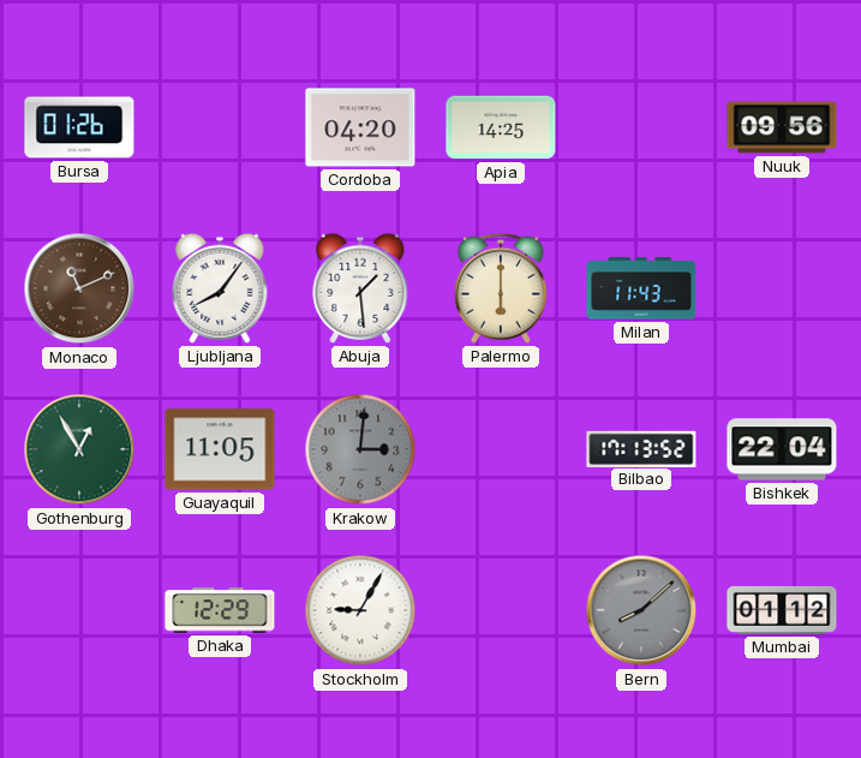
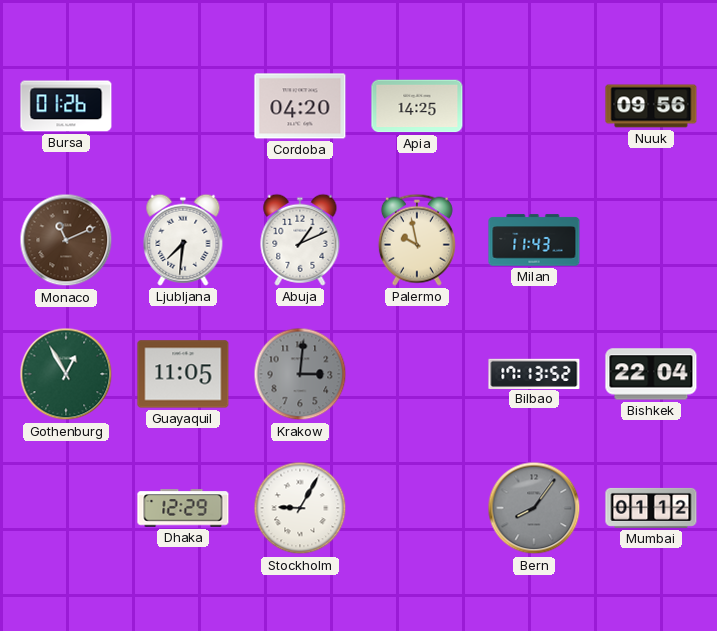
Ljubljana: 8:06 -> 7:31
Abuja: 1:29 -> 1:11
Palermo: 6:00 -> 9:58
Bern: 8:08 -> 8:06
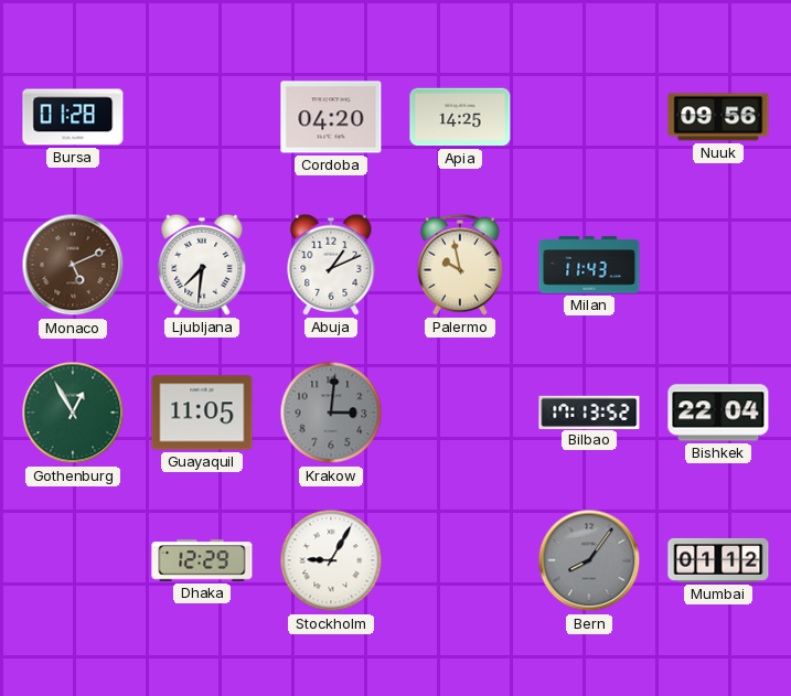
Bursa: 01:26 -> 01:28
Monaco: 11:11 -> 5:11
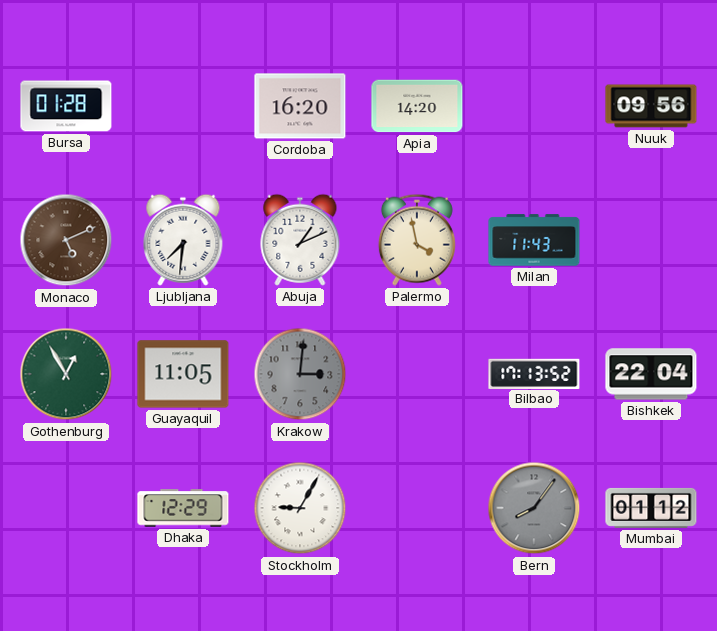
Cordoba: 04:20 -> 16:20
Apia: 14:25 -> 14:20
Palermo: 9:58 -> 3:58
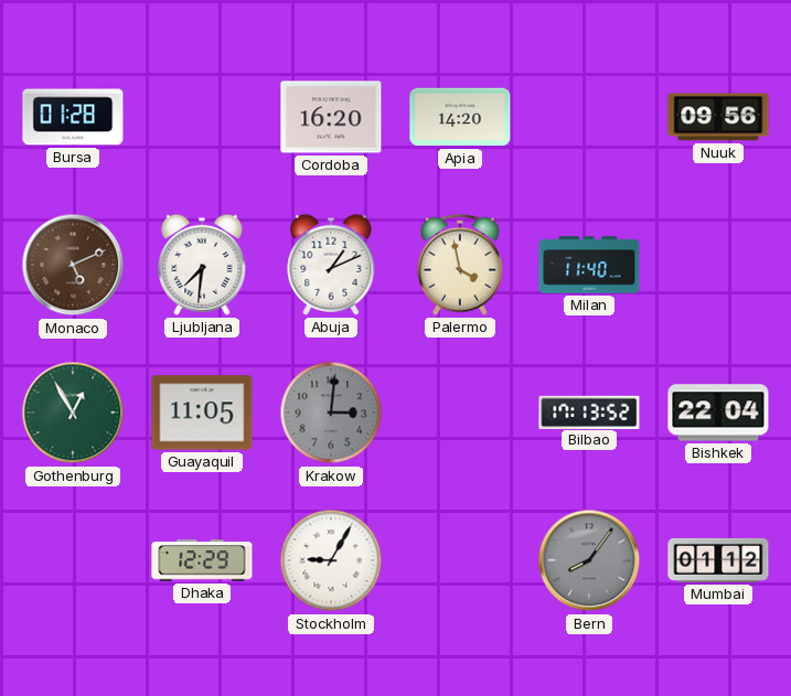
Milan: 11:43 -> 11:40
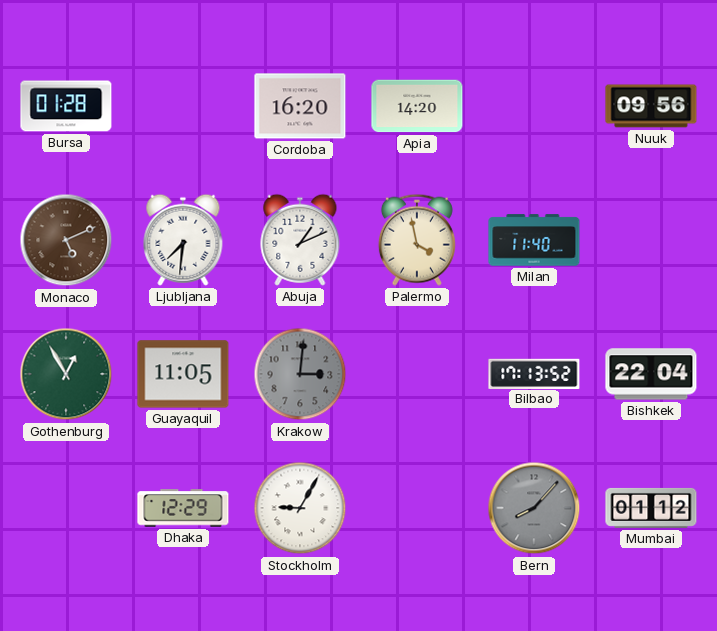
Bern: 8:06 -> 8:07
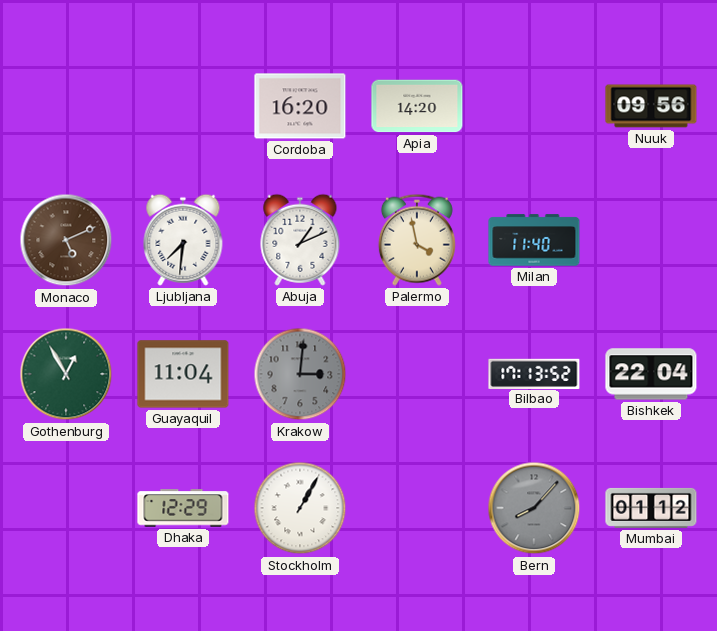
Bursa: 01:28 -> none
Guayaquil: 11:05 -> 11:04
Stockholm: 9:05 -> 1:05
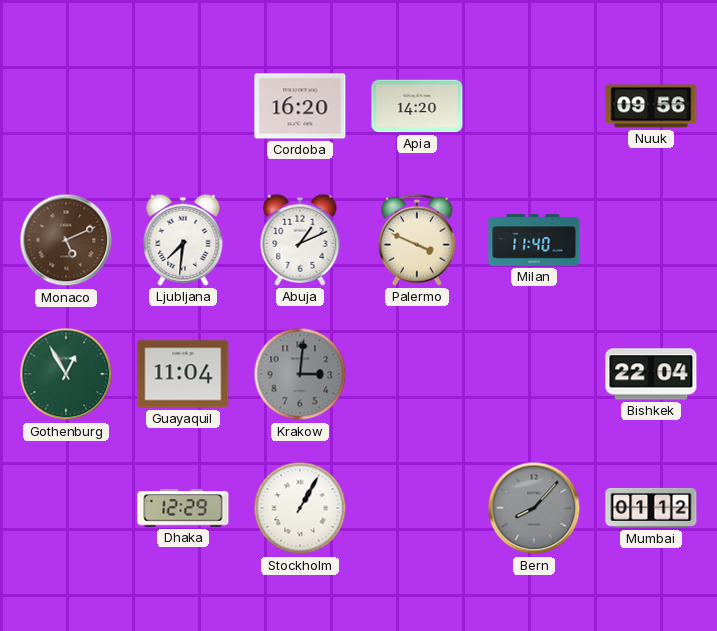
Palermo: 3:58 -> 3:49
Bilbao: 17:13 -> none
